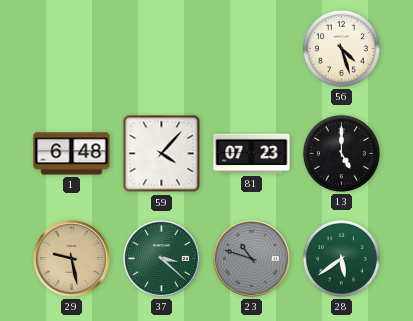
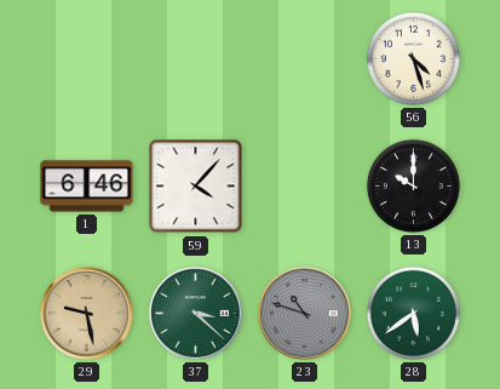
1: 6:48 -> 6:46
81: 07:23 -> none
13: 5:00 -> 10:00
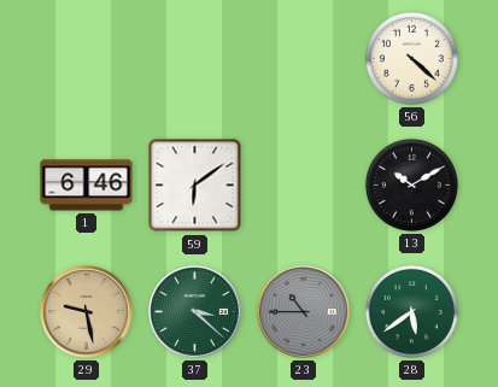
56: 4:27 -> 4:22
59: 4:07 -> 6:09
13: 10:00 -> 10:10
23: 10:48 -> 10:45
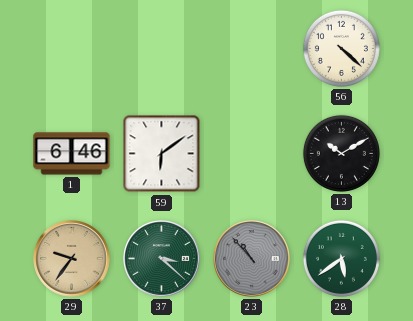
29: 9:28 -> 9:36
23: 10:45 -> 10:53
